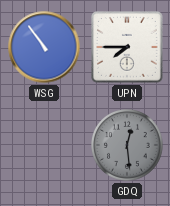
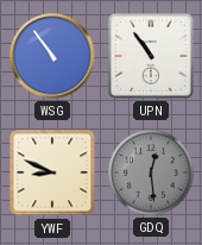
UPN: 7:45 -> 10:54
YWF: none -> 8:49
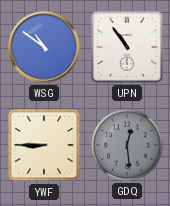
WSG: 10:54 -> 10:51
YWF: 8:49 -> 8:45
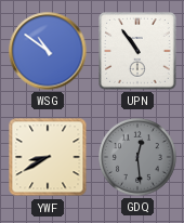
YWF: 8:45 -> 8:40
